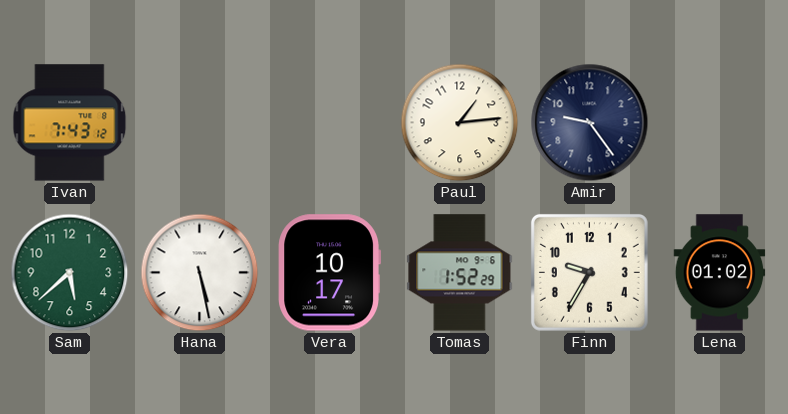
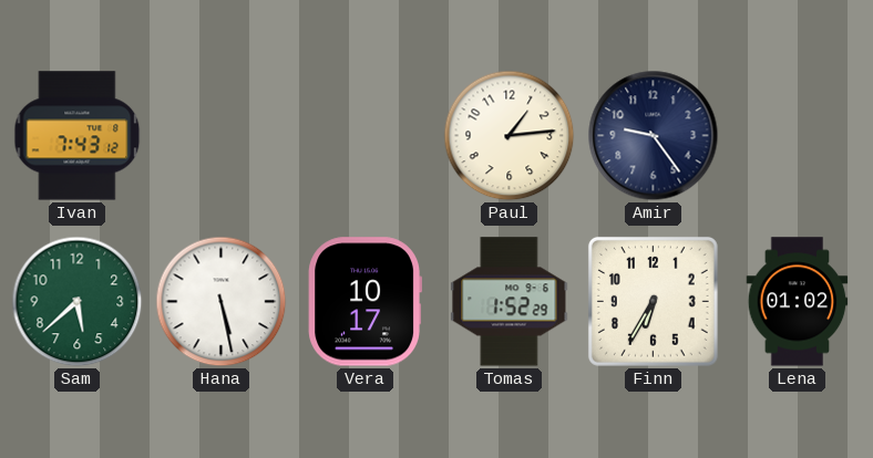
Finn: 9:35 -> 6:35
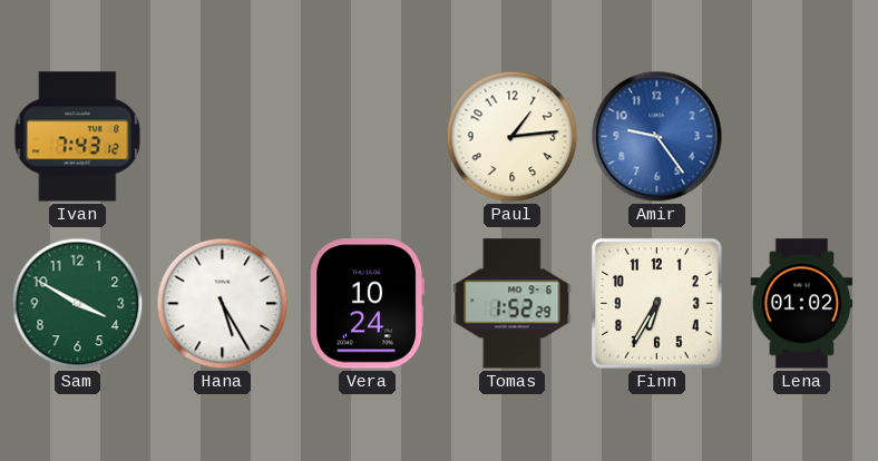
Amir dial: navy -> blue
Sam: 5:38 -> 3:50
Hana: 5:28 -> 5:25
Vera: 10:17 -> 10:24
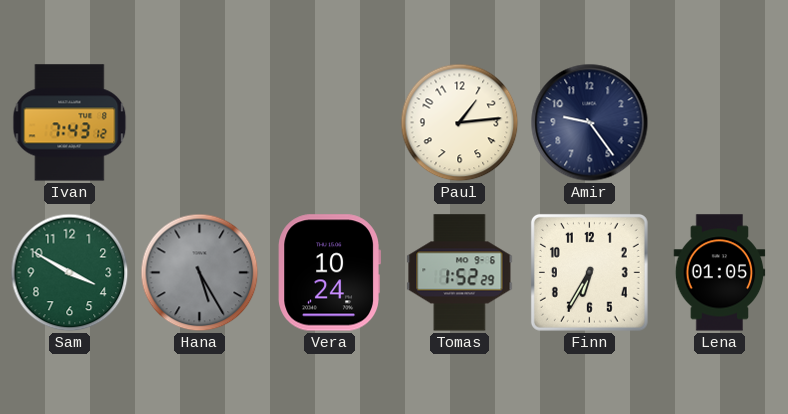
Amir dial: blue -> navy
Hana dial: white -> grey
Lena: 01:02 -> 01:05
